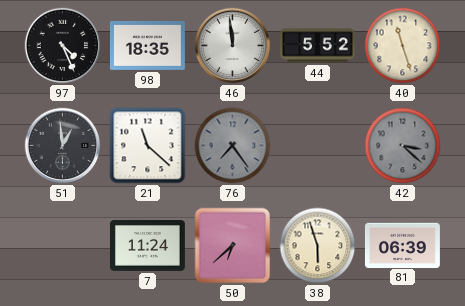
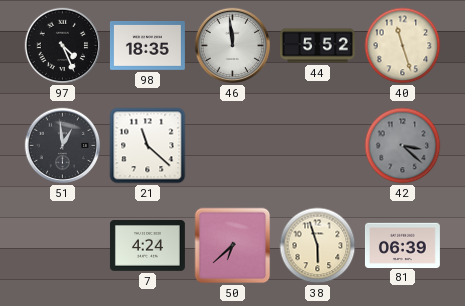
76: 7:24 -> none
7: 11:24 -> 4:24
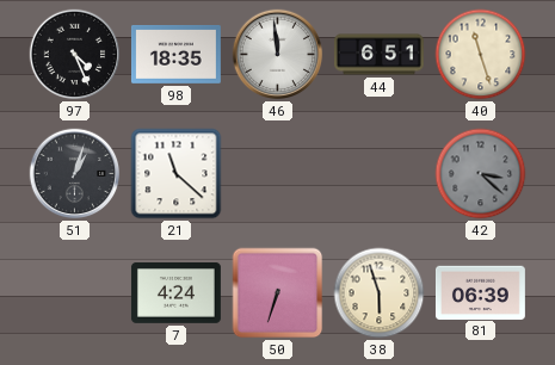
44: 5:52 -> 6:51
51: 12:59 -> 1:03
50: 6:38 -> 6:33
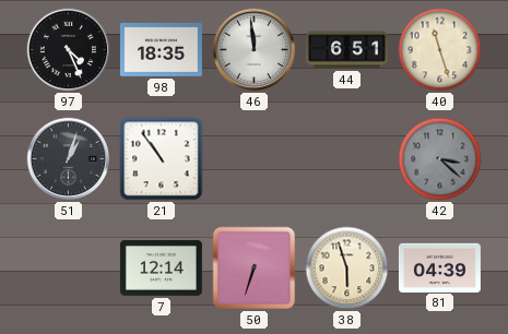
21: 11:22 -> 10:54
7: 4:24 -> 12:14
81: 06:39 -> 04:39
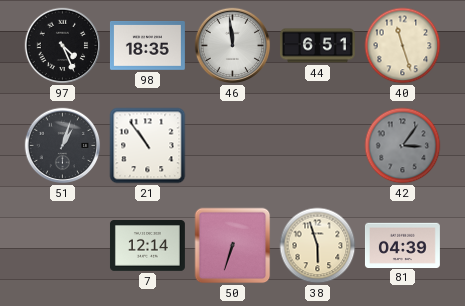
42: 3:22 -> 3:06
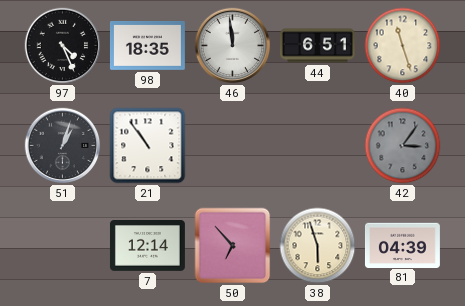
50: 6:33 -> 6:53
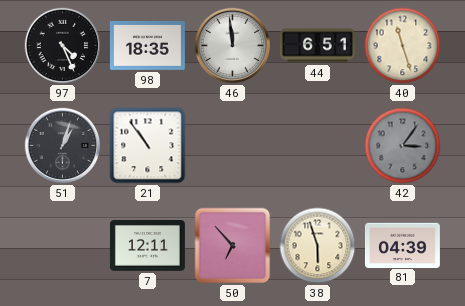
7: 12:14 -> 12:11
